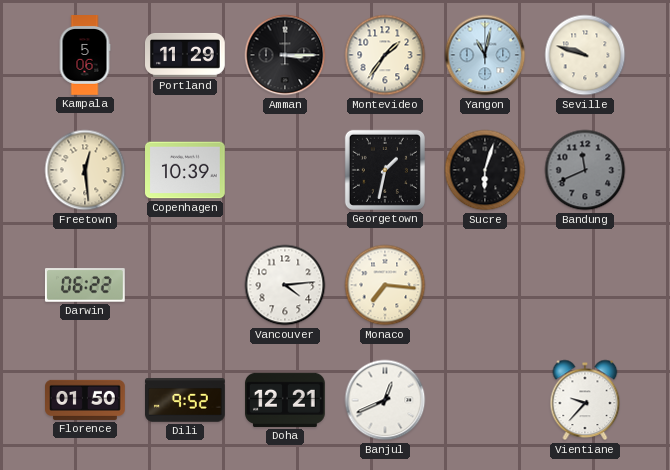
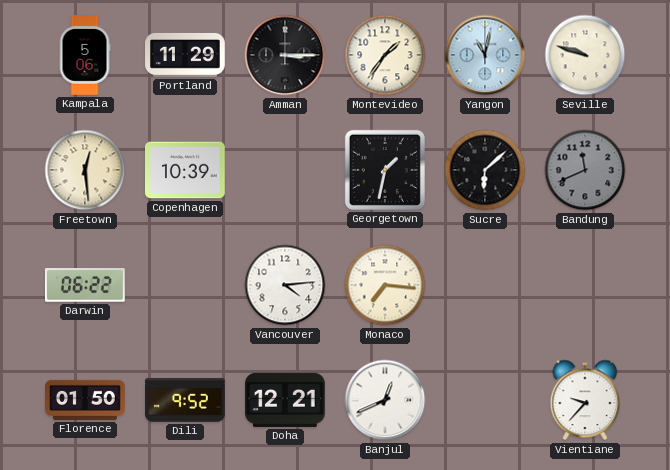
Sucre: 6:03 -> 6:08
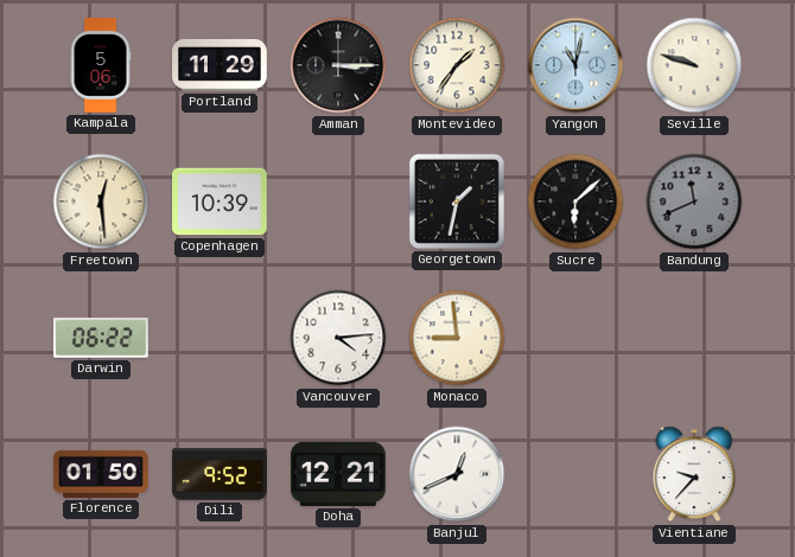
Monaco: 7:16 -> 8:59
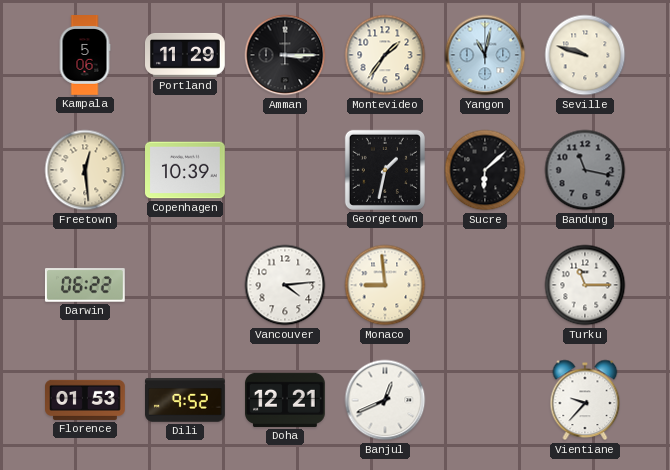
Bandung: 11:41 -> 11:17
Turku: none -> 11:15
Florence: 01:50 -> 01:53
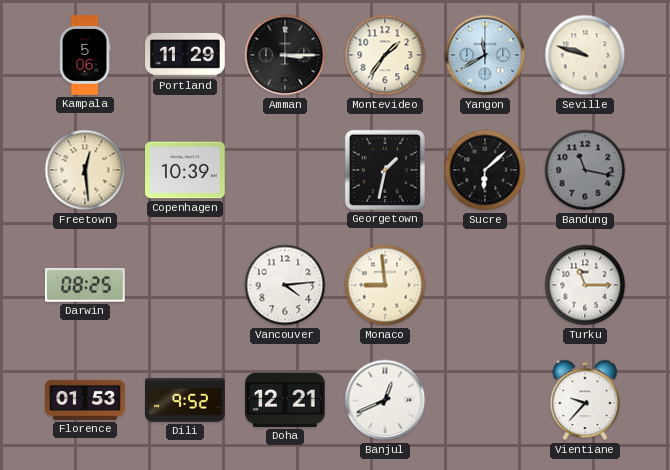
Yangon: 11:02 -> 11:40
Darwin: 06:22 -> 08:25
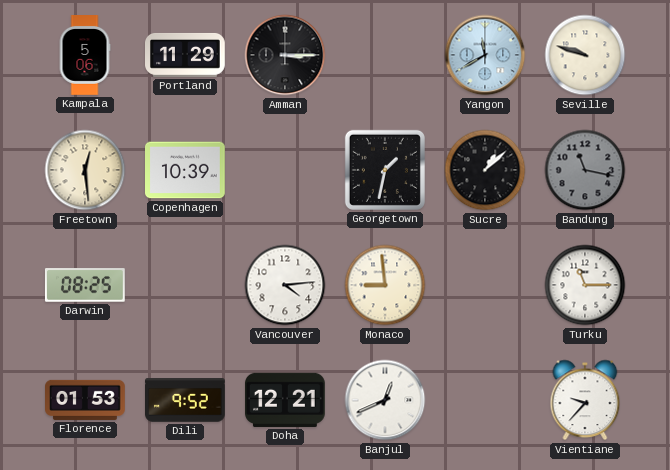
Montevideo: 1:36 -> none
Sucre: 6:08 -> 1:08
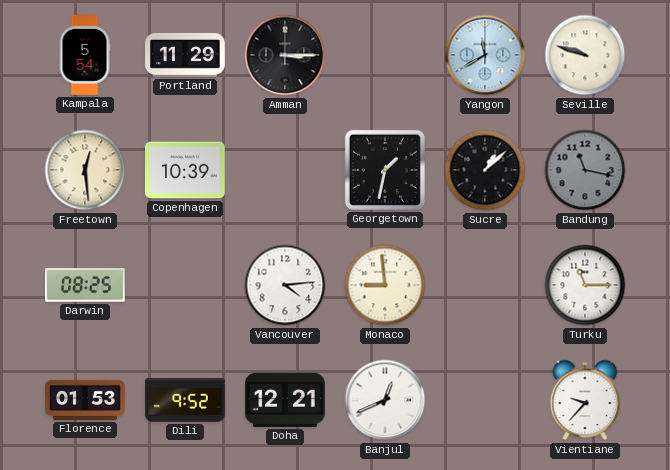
Kampala: 5:06 -> 5:54
